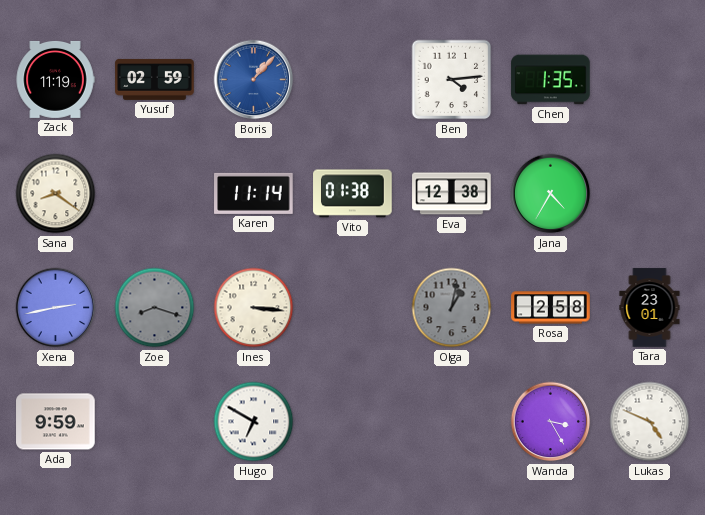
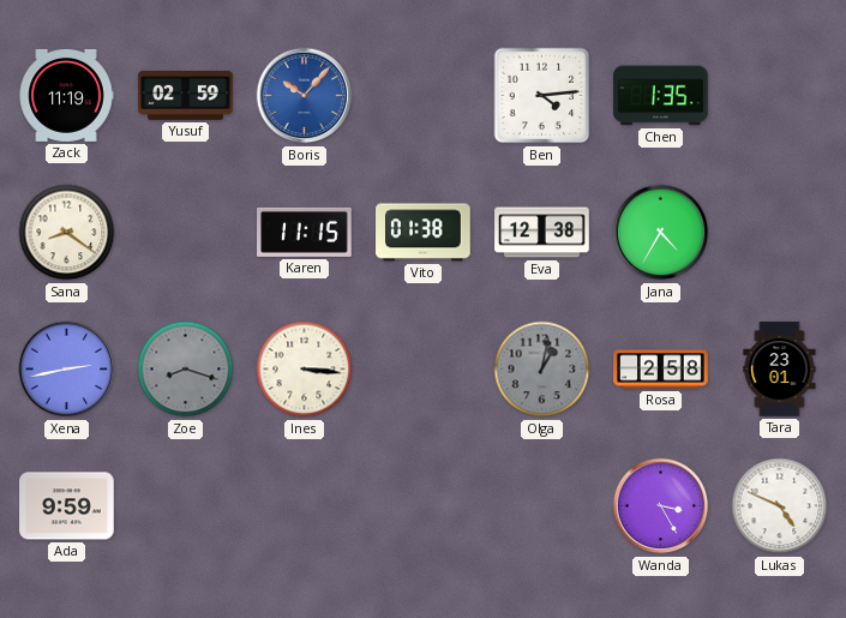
Boris: 1:07 -> 10:07
Karen: 11:14 -> 11:15
Hugo: 6:50 -> none
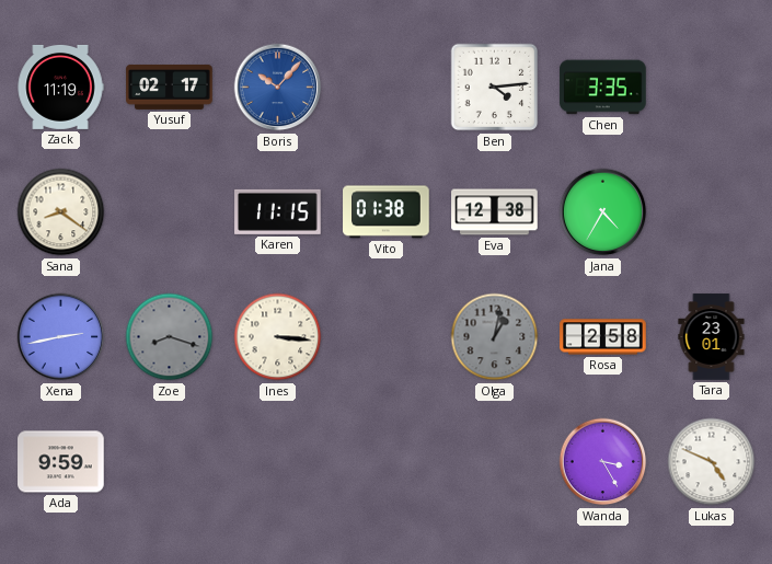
Yusuf: 02:59 -> 02:17
Chen: 1:35 -> 3:35
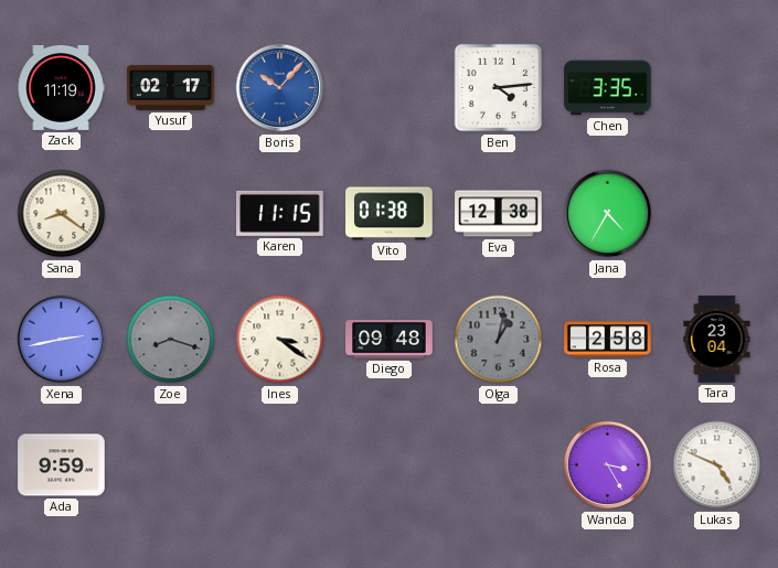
Ines: 3:16 -> 3:21
Diego: none -> 09:48
Tara: 23:01 -> 23:04
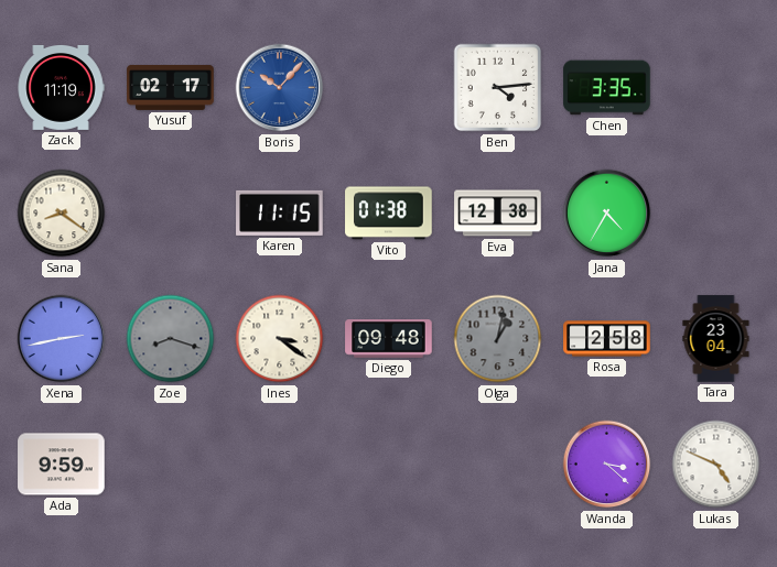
Wanda: 3:25 -> 3:22
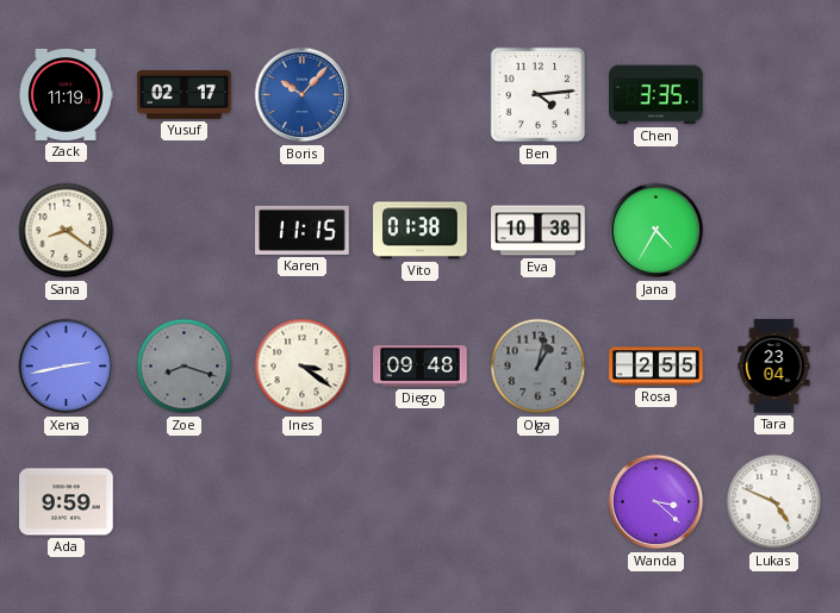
Eva: 12:38 -> 10:38
Rosa: 2:58 -> 2:55
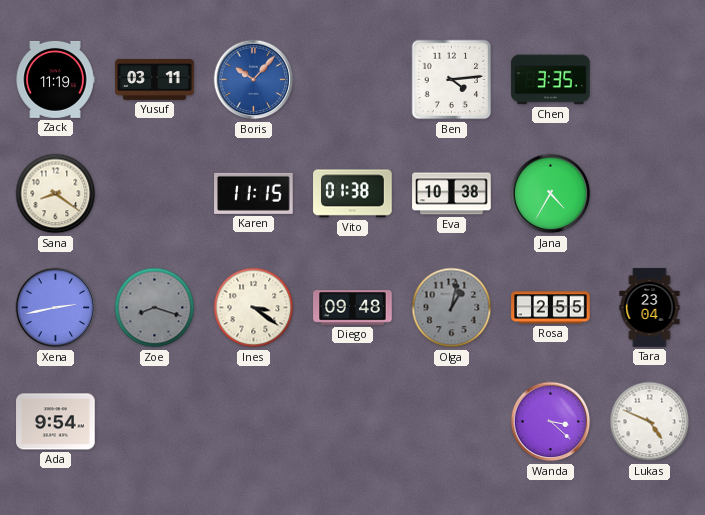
Yusuf: 02:17 -> 03:11
Ada: 9:59 -> 9:54
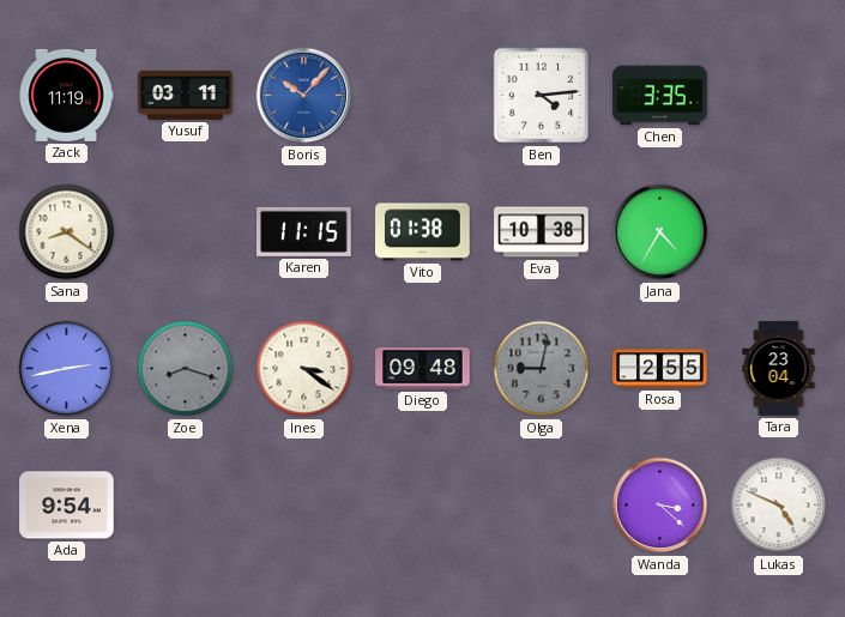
Olga: 1:02 -> 9:02
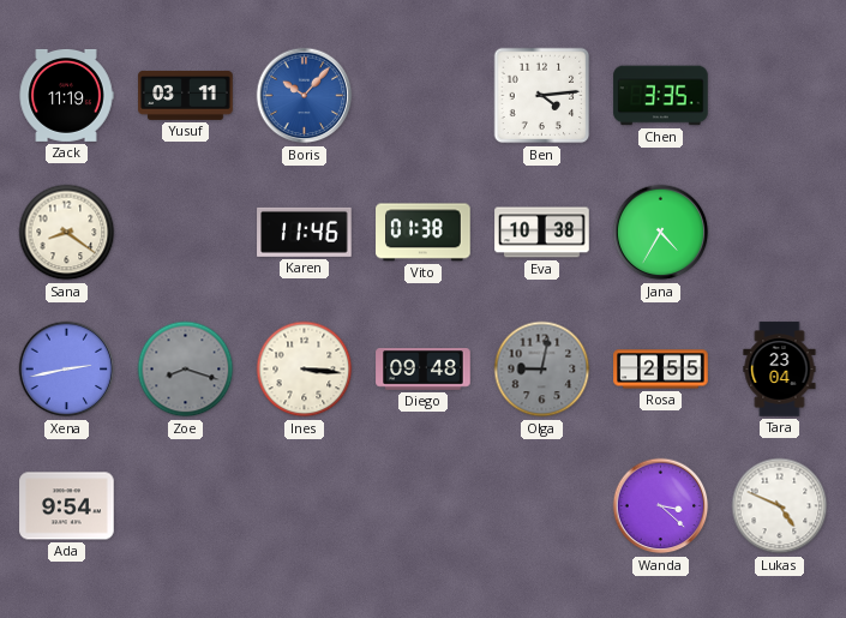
Karen: 11:15 -> 11:46
Ines: 3:21 -> 3:16
